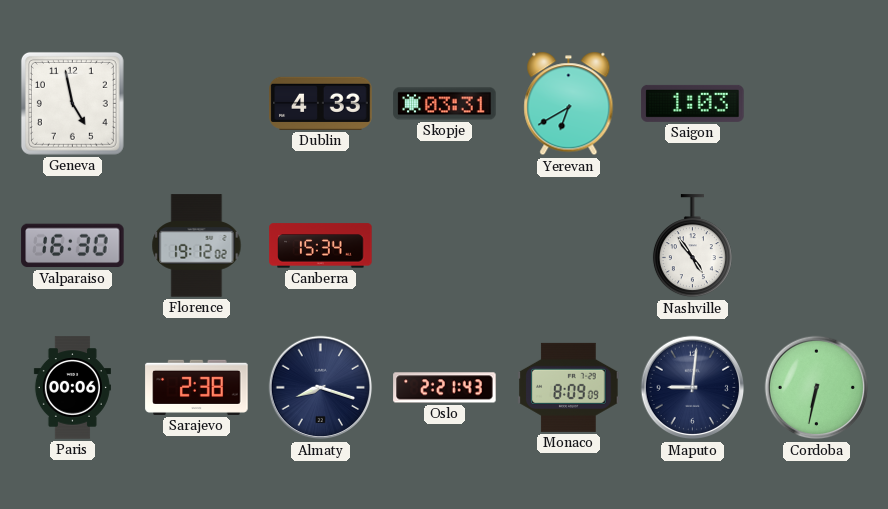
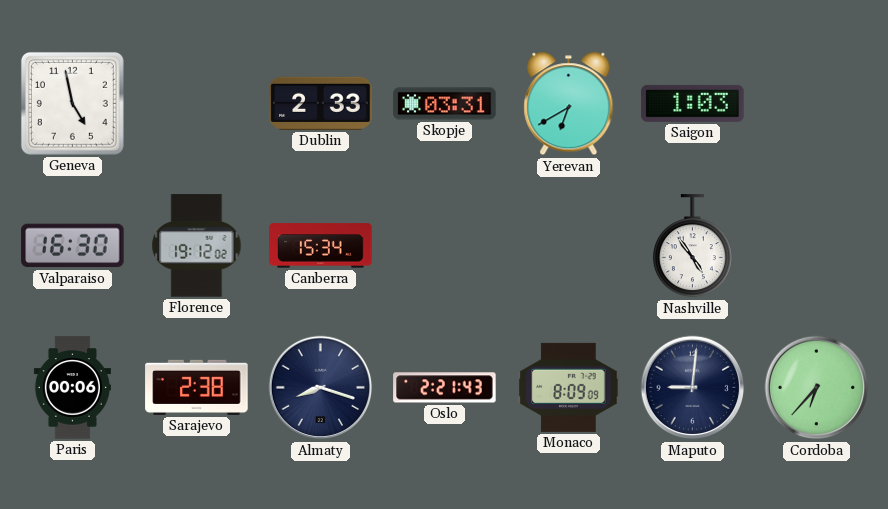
Dublin: 4:33 -> 2:33
Cordoba: 6:32 -> 6:37
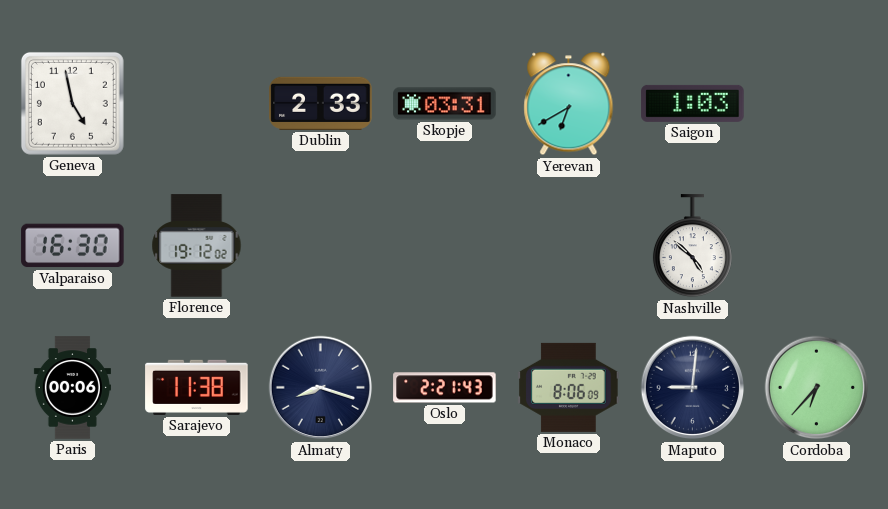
Canberra: 15:34 -> none
Nashville: 4:54 -> 4:52
Sarajevo: 2:38 -> 11:38
Monaco: 8:09 -> 8:06
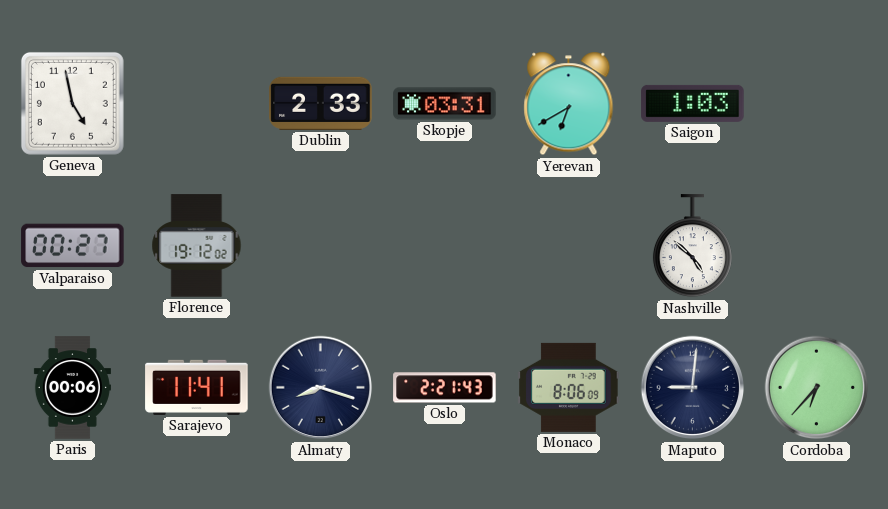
Valparaiso: 16:30 -> 00:27
Sarajevo: 11:38 -> 11:41
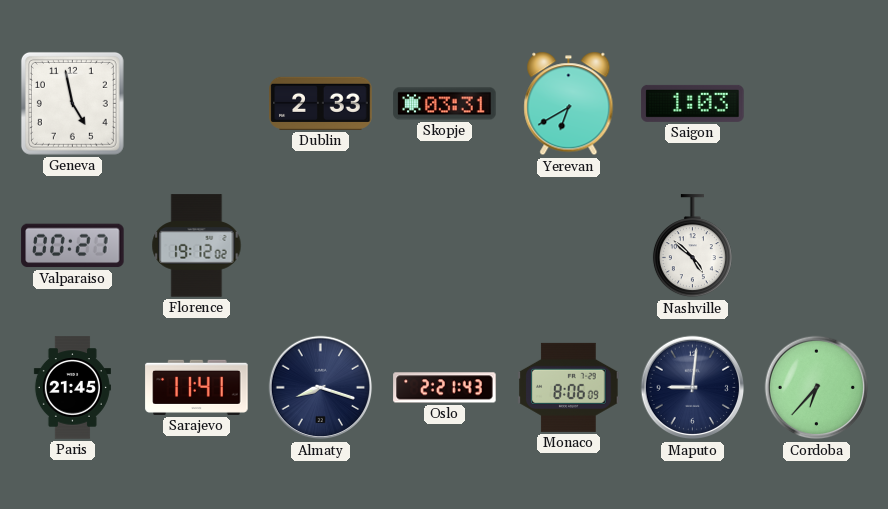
Paris: 00:06 -> 21:45
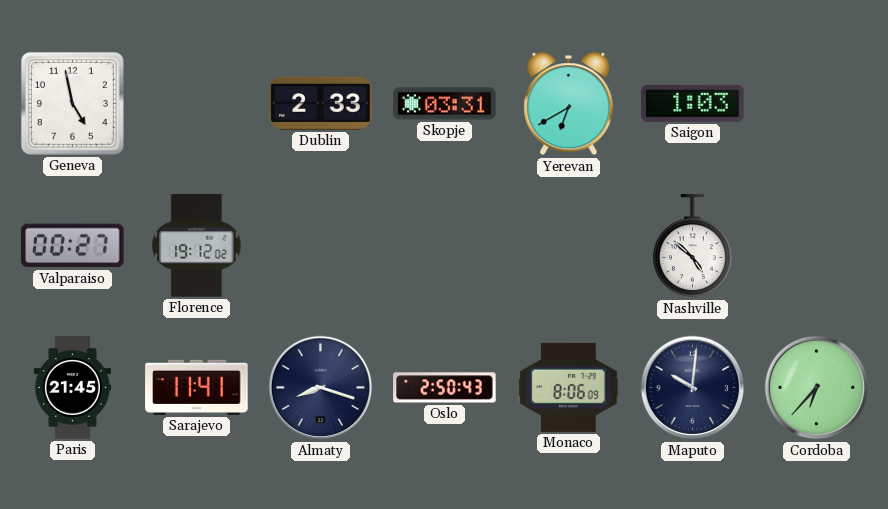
Oslo: 2:21 -> 2:50
Maputo: 9:01 -> 10:01
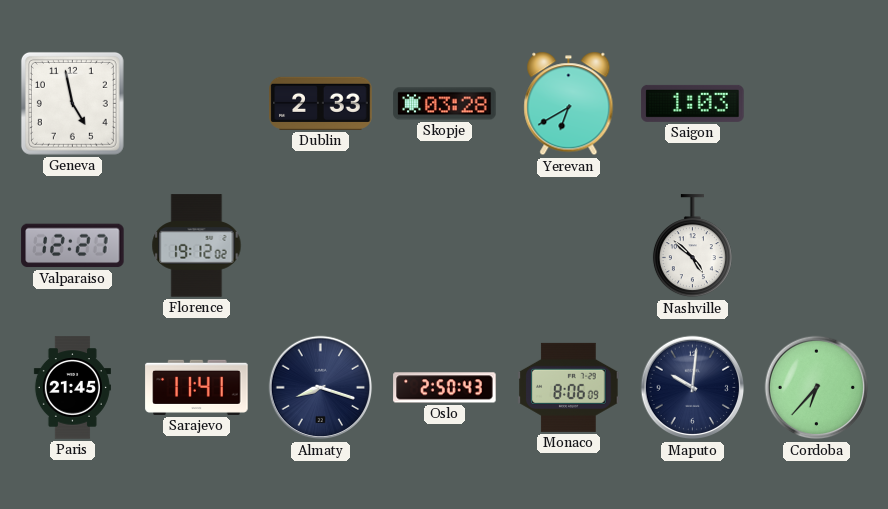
Skopje: 03:31 -> 03:28
Valparaiso: 00:27 -> 12:27
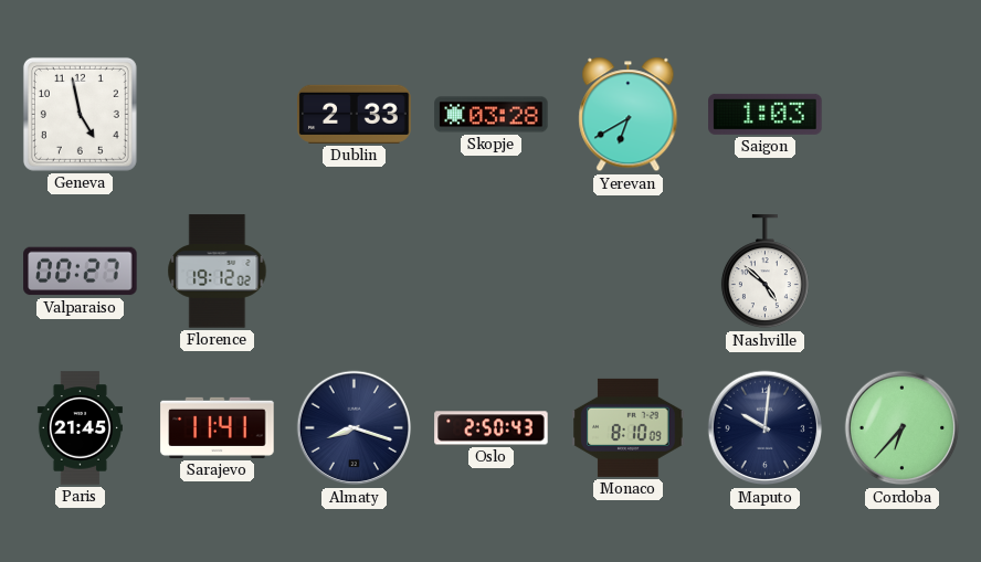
Valparaiso: 12:27 -> 00:27
Monaco: 8:06 -> 8:10
